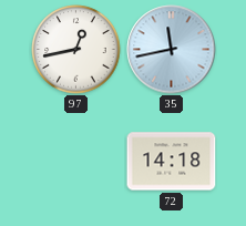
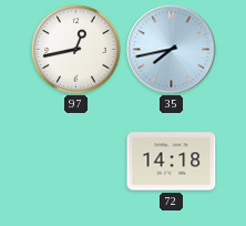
35: 11:43 -> 7:43
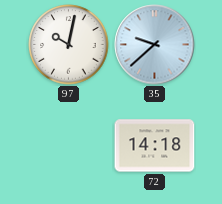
97: 12:43 -> 10:02
35: 7:43 -> 9:38
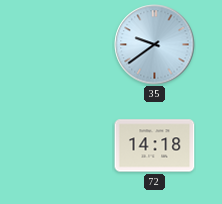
97: 10:02 -> none
35: 9:38 -> 9:39
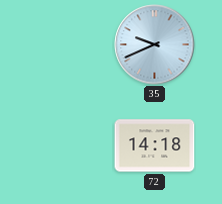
35: 9:39 -> 9:41
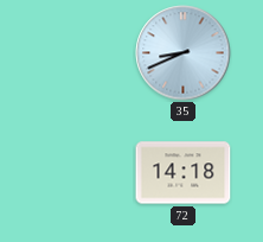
35: 9:41 -> 8:41
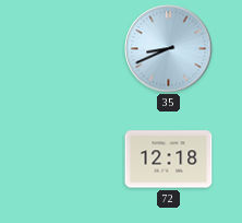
72: 14:18 -> 12:18
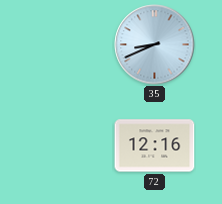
72: 12:18 -> 12:16
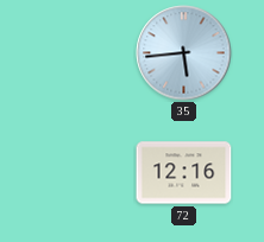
35: 8:41 -> 5:44
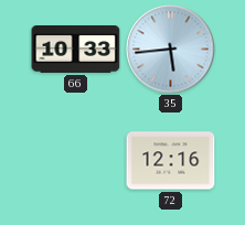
66: none -> 10:33
